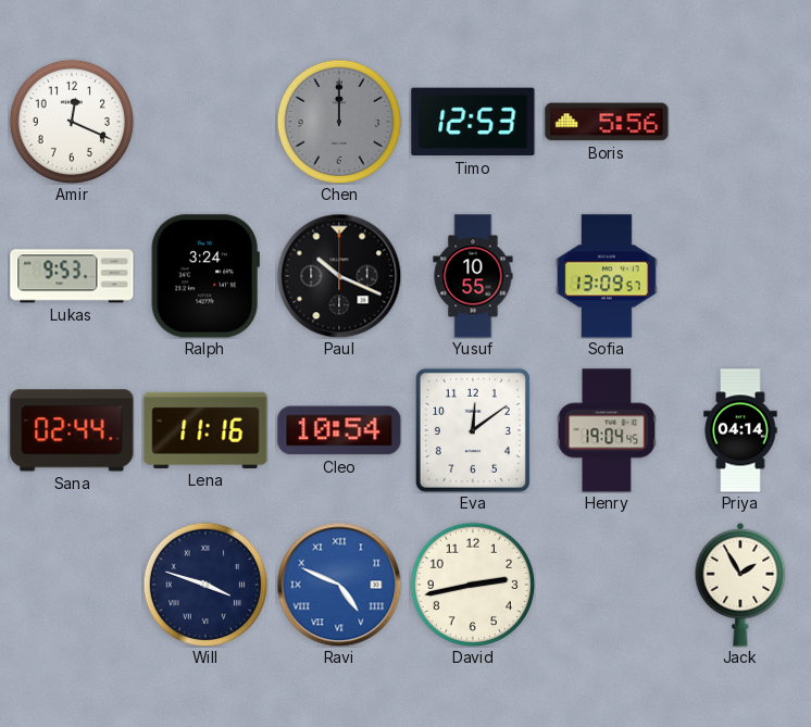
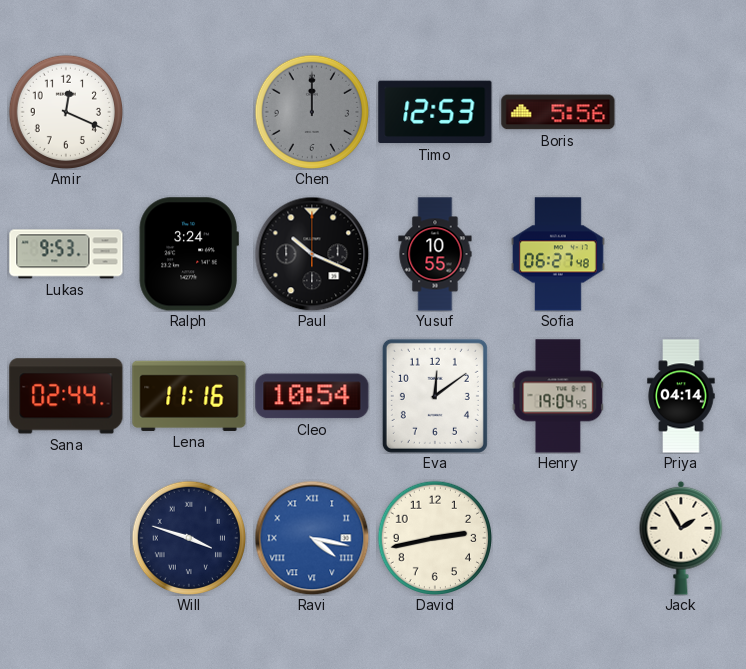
Sofia: 13:09 -> 06:27
Ravi: 4:49 -> 4:17
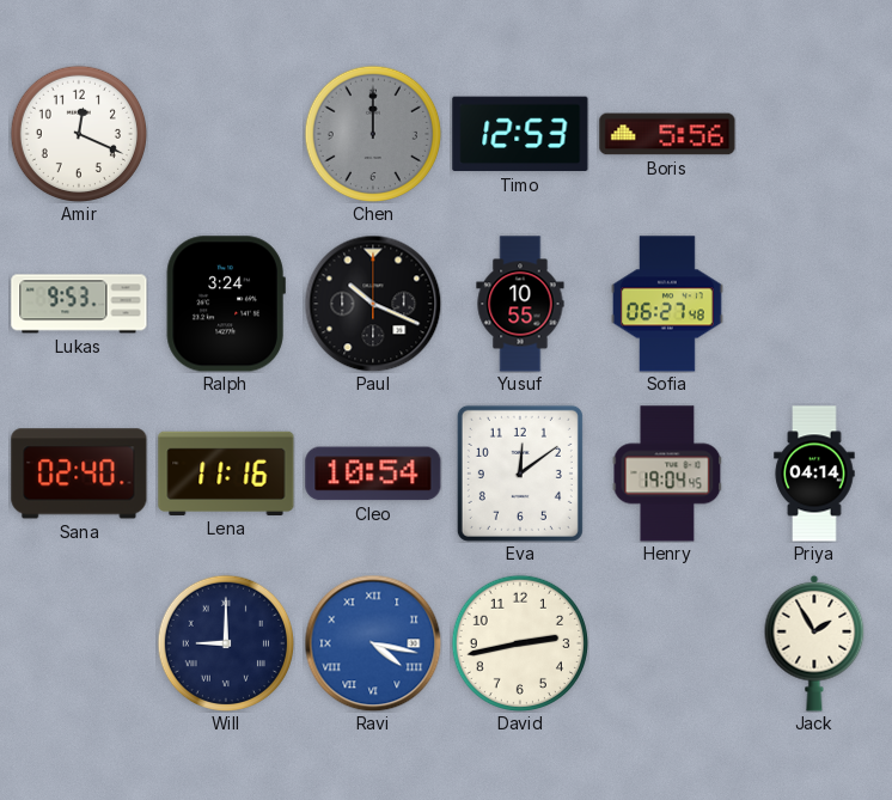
Sana: 02:44 -> 02:40
Will: 3:48 -> 9:00
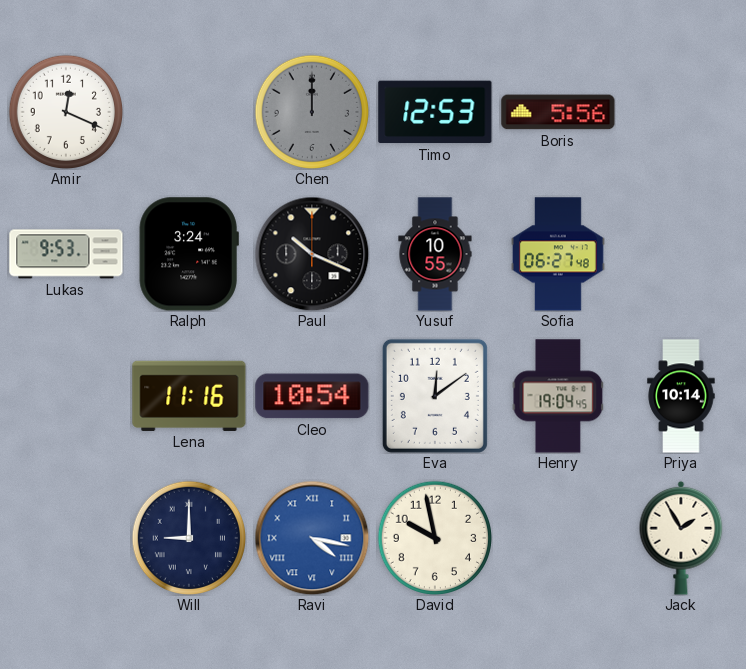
Sana: 02:40 -> none
Priya: 04:14 -> 10:14
David: 2:43 -> 9:58
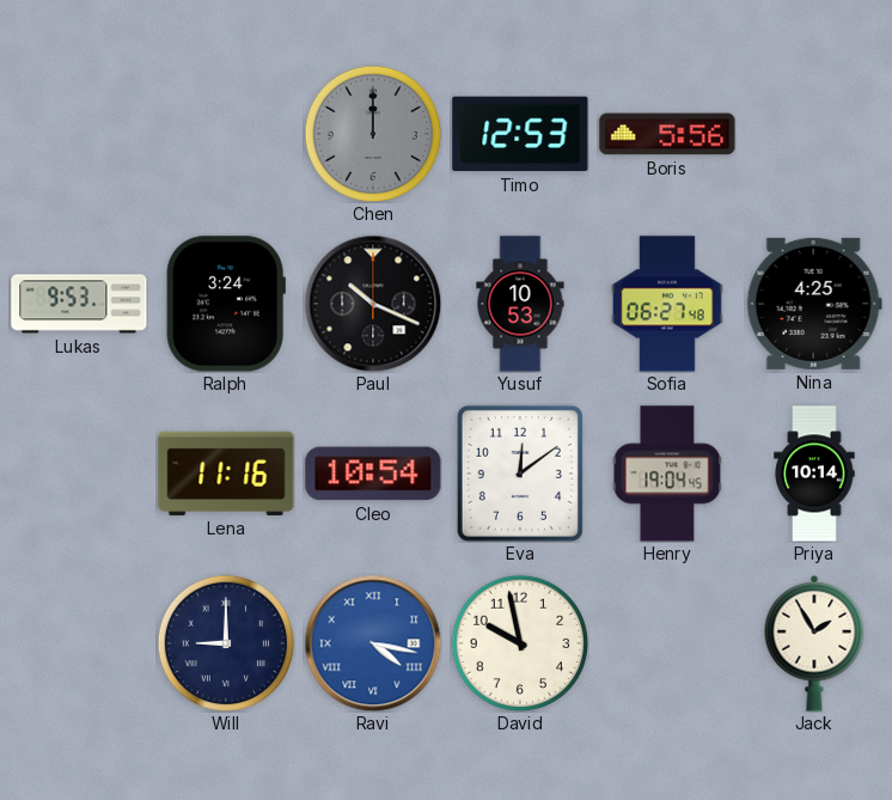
Amir: 12:19 -> none
Yusuf: 10:55 -> 10:53
Nina: none -> 4:25
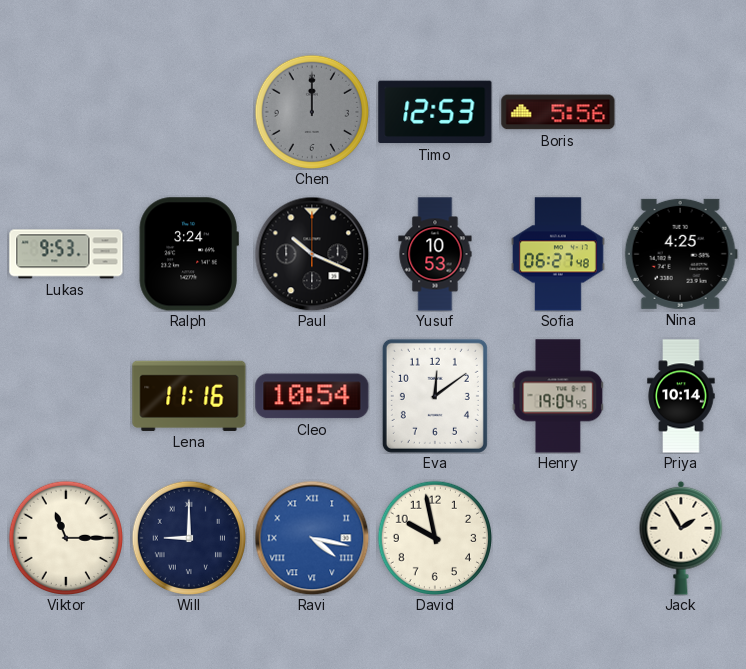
Viktor: none -> 11:15
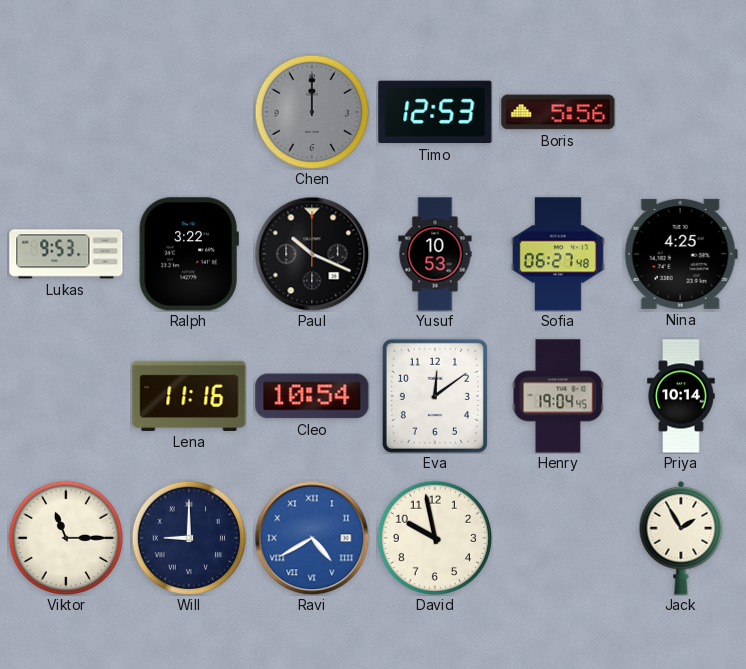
Ralph: 3:24 -> 3:22
Ravi: 4:17 -> 4:40
